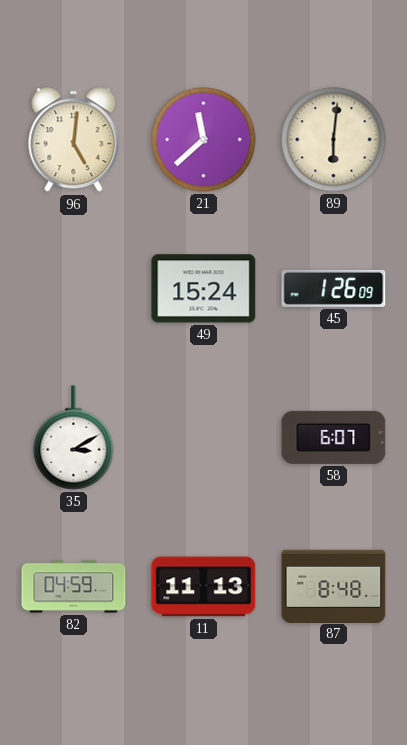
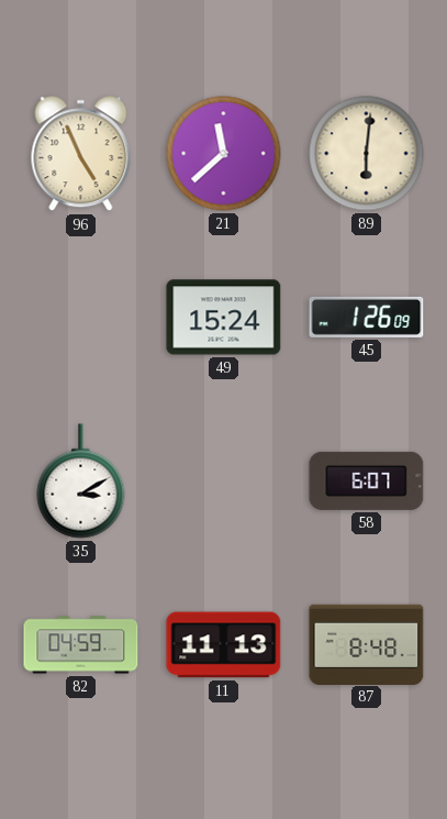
96: 5:01 -> 4:56
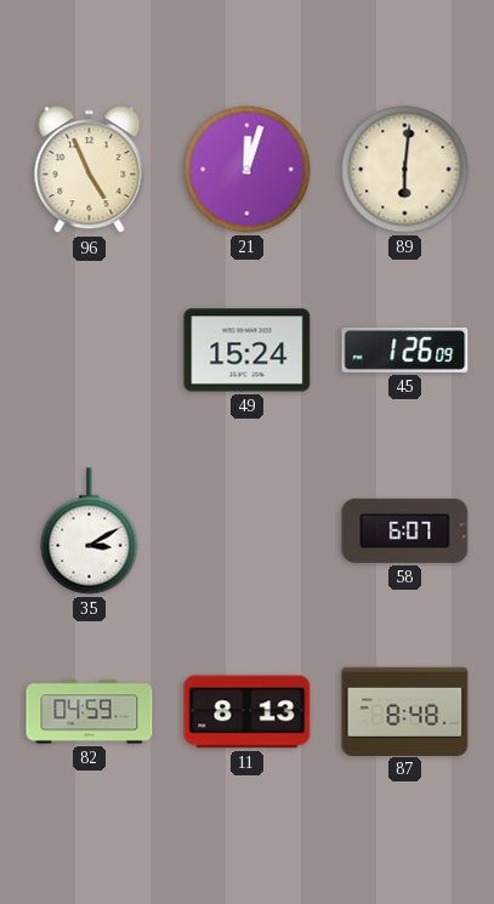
21: 11:38 -> 12:03
11: 11:13 -> 8:13
